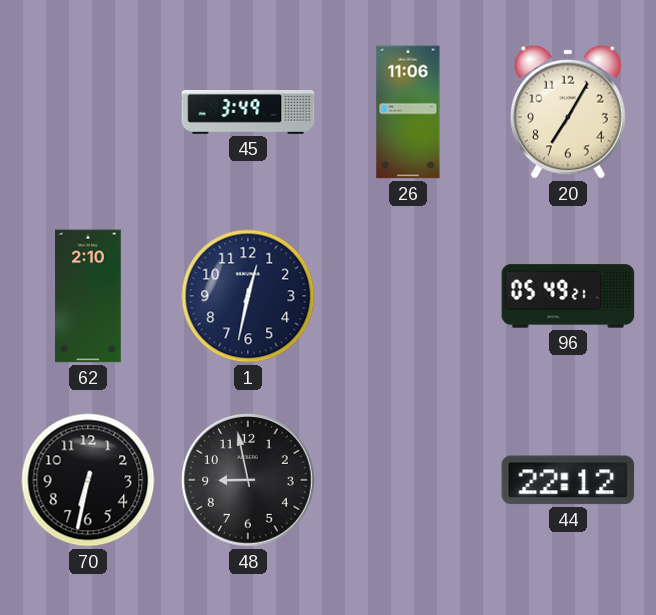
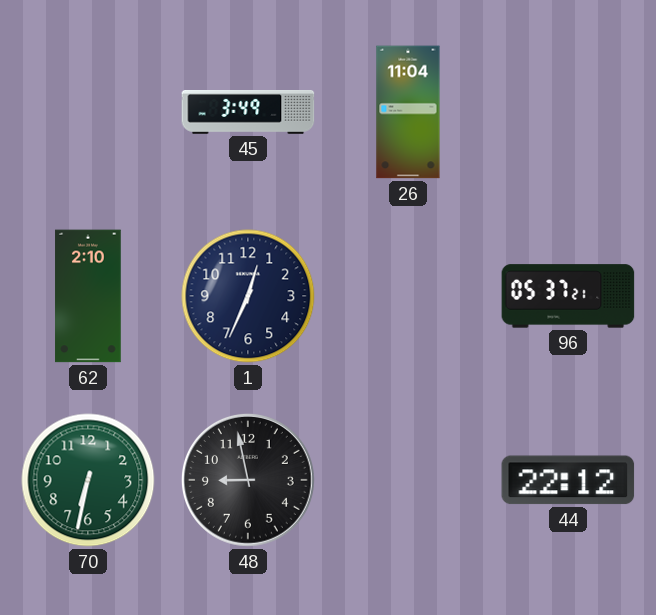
26: 11:06 -> 11:04
20: 7:05 -> none
1: 12:32 -> 12:34
96: 05:49 -> 05:37
70 dial: black -> green
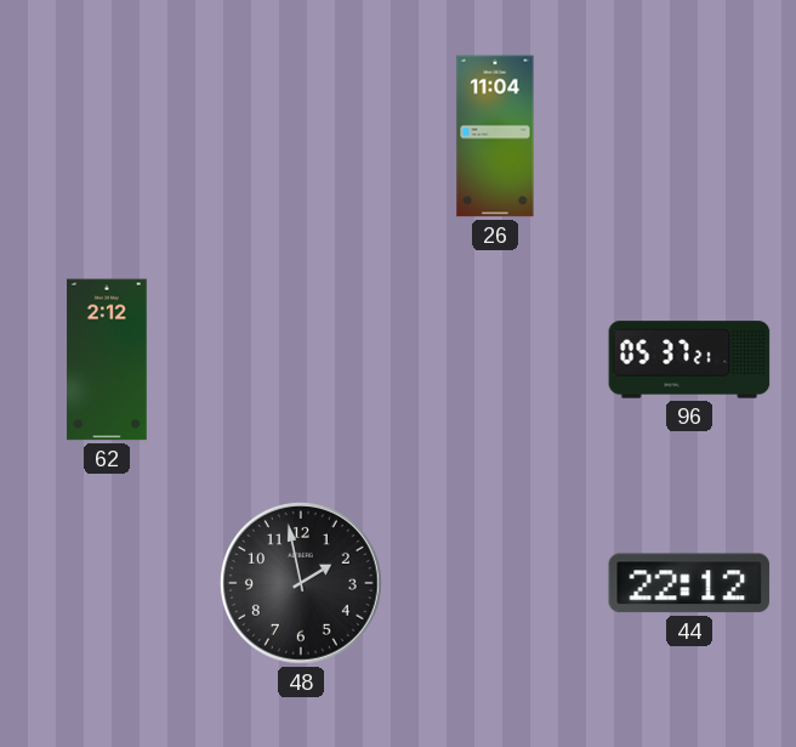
45: 3:49 -> none
62: 2:10 -> 2:12
1: 12:34 -> none
70: 6:32 -> none
48: 8:58 -> 1:58
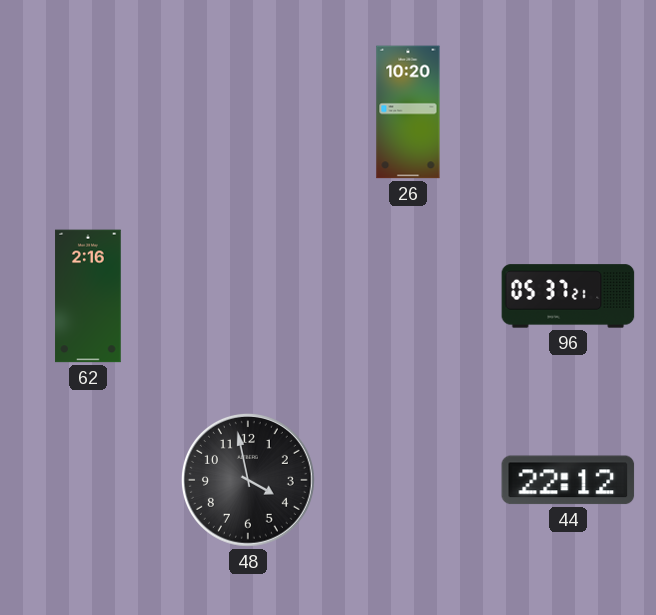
26: 11:04 -> 10:20
62: 2:12 -> 2:16
48: 1:58 -> 3:58
